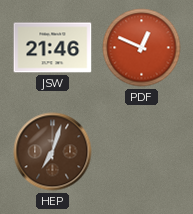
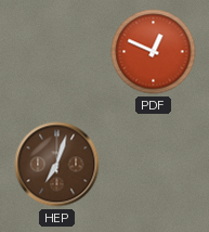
JSW: 21:46 -> none
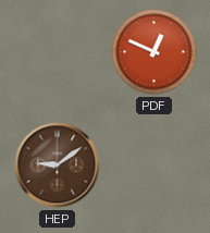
HEP: 7:03 -> 9:09
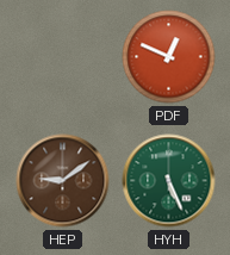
HYH: none -> 5:26
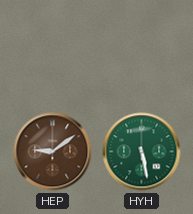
PDF: 12:49 -> none
HYH: 5:26 -> 5:28
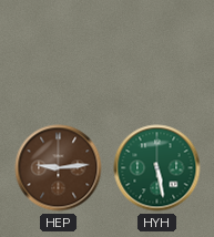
HEP: 9:09 -> 9:14
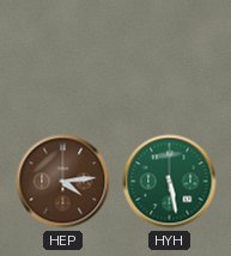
HEP: 9:14 -> 4:14
